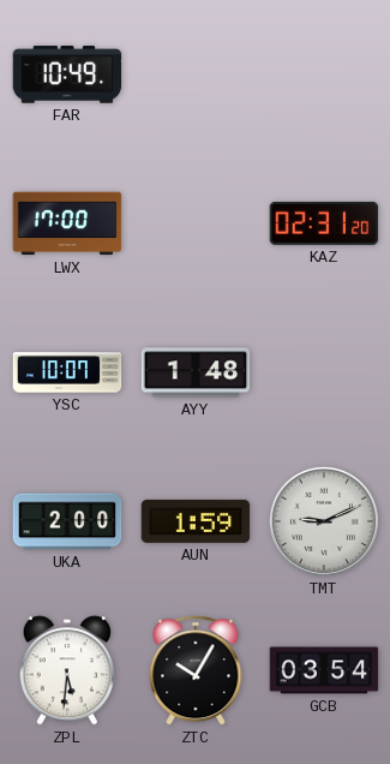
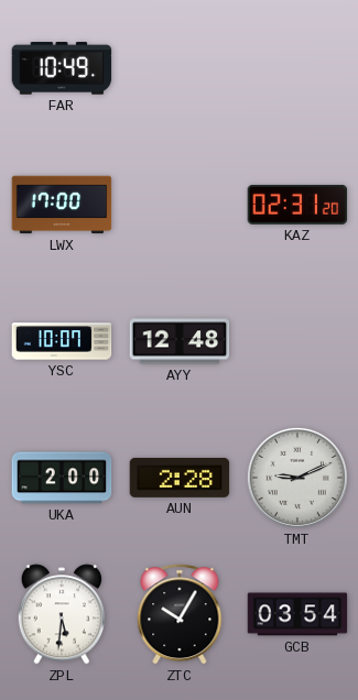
AYY: 1:48 -> 12:48
AUN: 1:59 -> 2:28
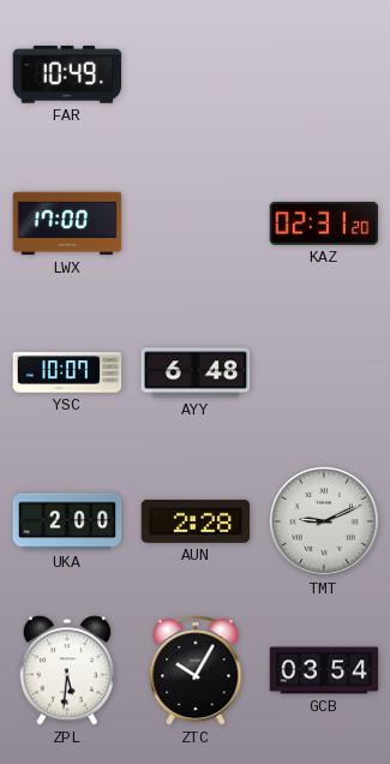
AYY: 12:48 -> 6:48
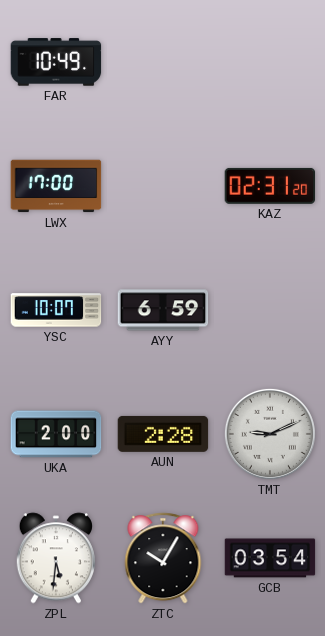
AYY: 6:48 -> 6:59
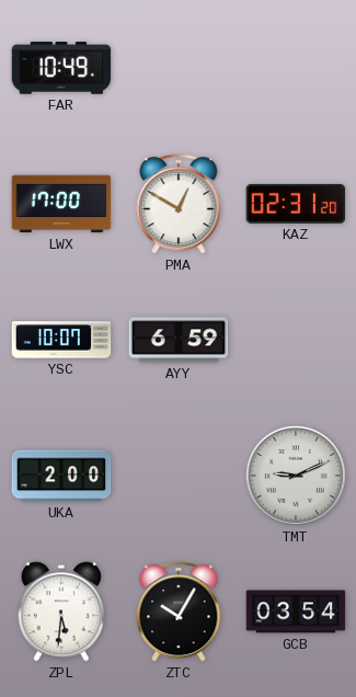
PMA: none -> 12:50
AUN: 2:28 -> none
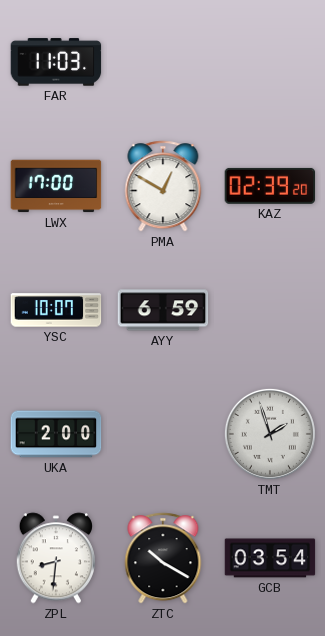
FAR: 10:49 -> 11:03
KAZ: 02:31 -> 02:39
TMT: 9:11 -> 1:57
ZPL: 5:31 -> 8:31
ZTC: 10:05 -> 10:20
